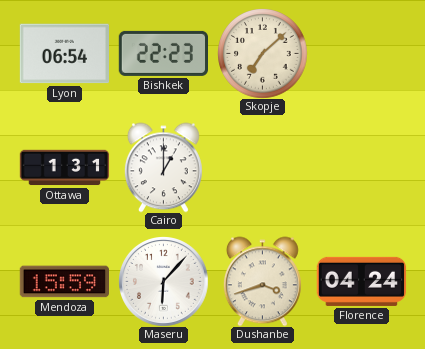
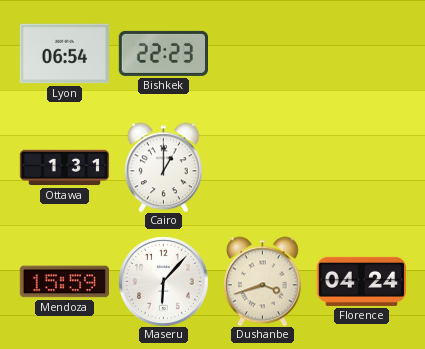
Skopje: 7:08 -> none
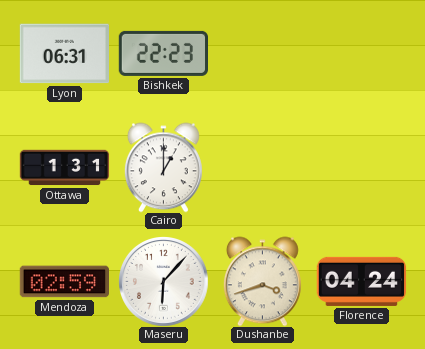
Lyon: 06:54 -> 06:31
Mendoza: 15:59 -> 02:59
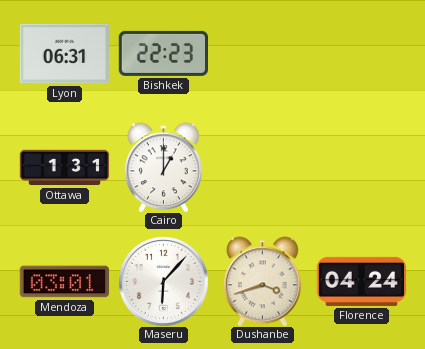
Mendoza: 02:59 -> 03:01
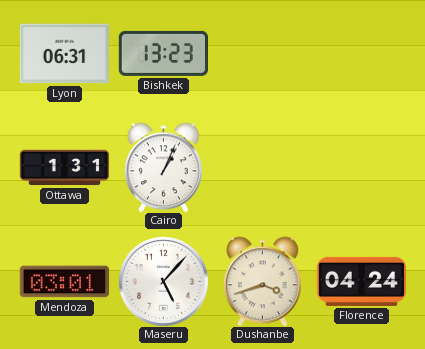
Bishkek: 22:23 -> 13:23
Cairo: 1:00 -> 1:04
Maseru: 6:07 -> 5:07
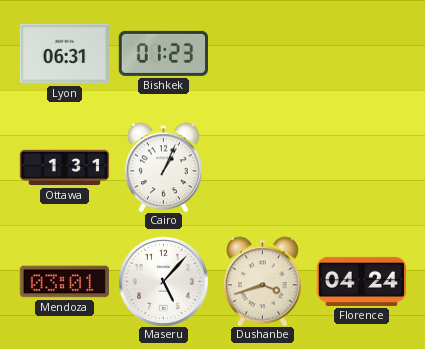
Bishkek: 13:23 -> 01:23
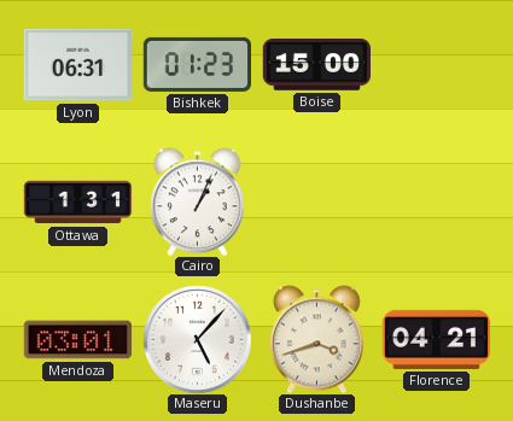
Boise: none -> 15:00
Florence: 04:24 -> 04:21
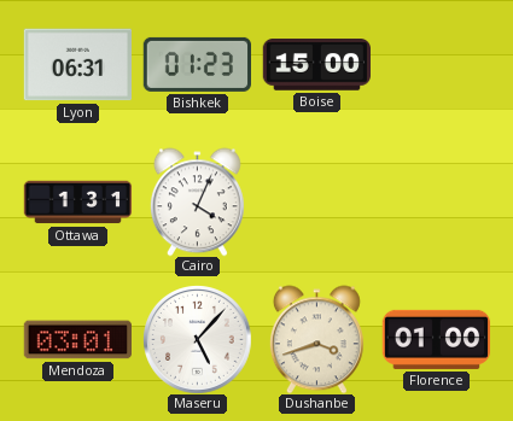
Cairo: 1:04 -> 4:04
Florence: 04:21 -> 01:00
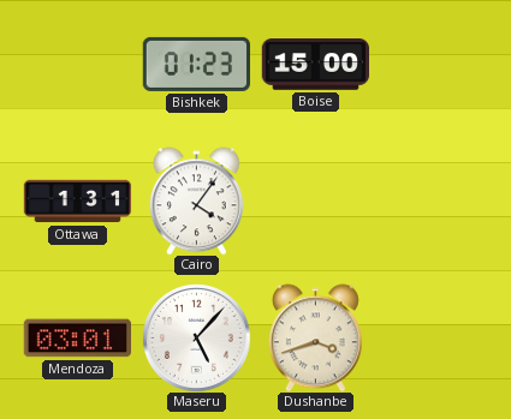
Lyon: 06:31 -> none
Cairo: 4:04 -> 4:06
Florence: 01:00 -> none
